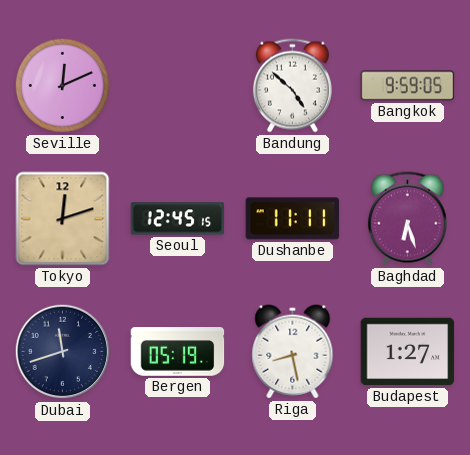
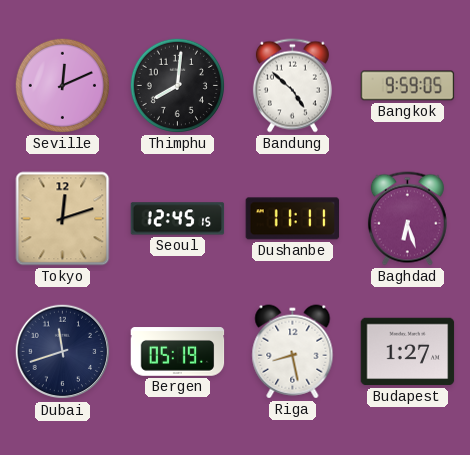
Thimphu: none -> 8:01
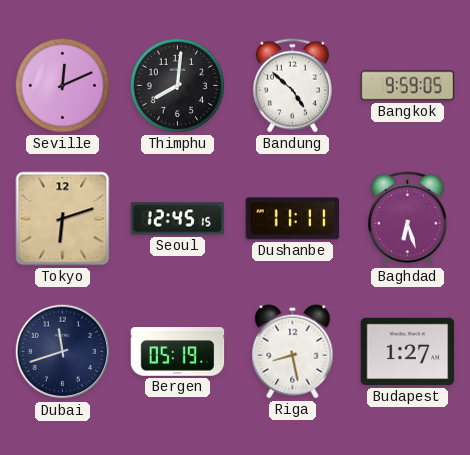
Tokyo: 12:12 -> 6:12
